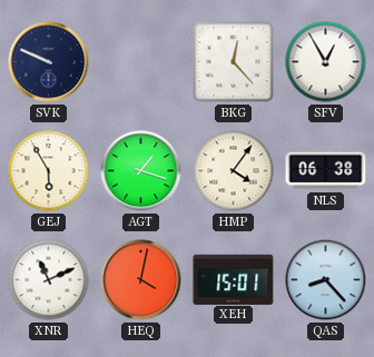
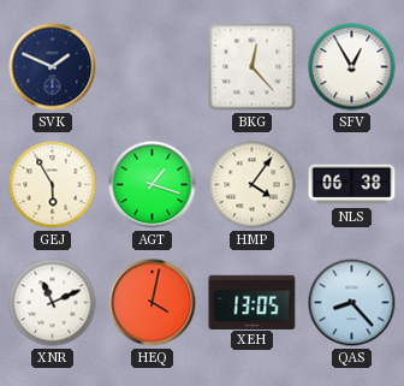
SVK: 9:49 -> 1:49
XEH: 15:01 -> 13:05
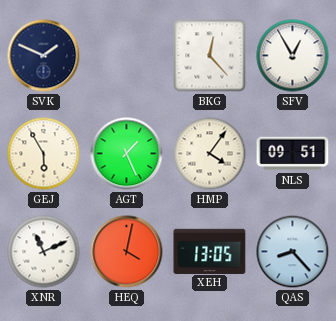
AGT: 1:18 -> 1:26
NLS: 06:38 -> 09:51
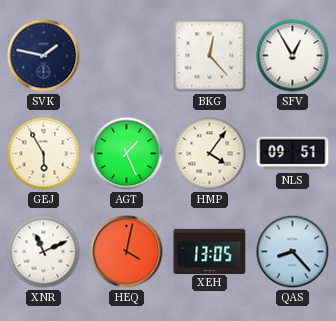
SVK: 1:49 -> 1:47
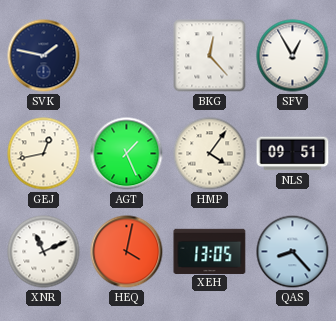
GEJ: 5:55 -> 12:43
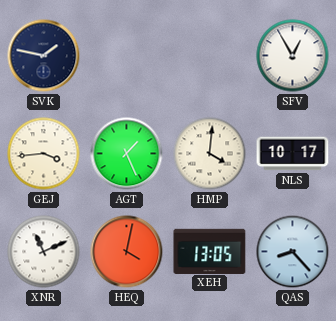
BKG: 12:23 -> none
GEJ: 12:43 -> 3:44
HMP: 4:06 -> 4:01
NLS: 09:51 -> 10:17
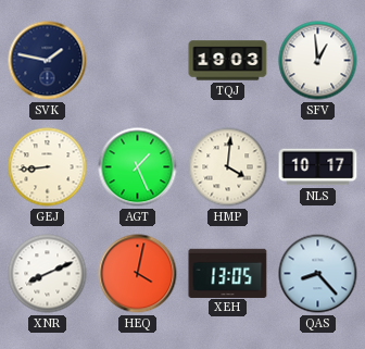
TQJ: none -> 19:03
SFV: 12:55 -> 12:59
GEJ: 3:44 -> 8:44
XNR: 11:11 -> 8:11
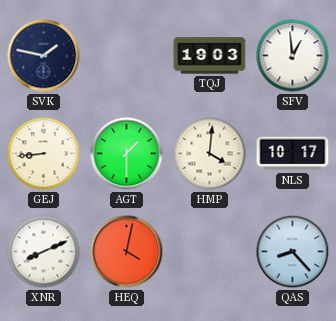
AGT: 1:26 -> 1:30
XEH: 13:05 -> none
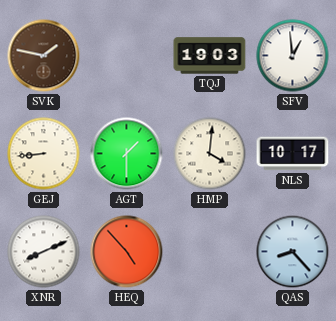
SVK dial: navy -> brown
HEQ: 4:02 -> 4:53
